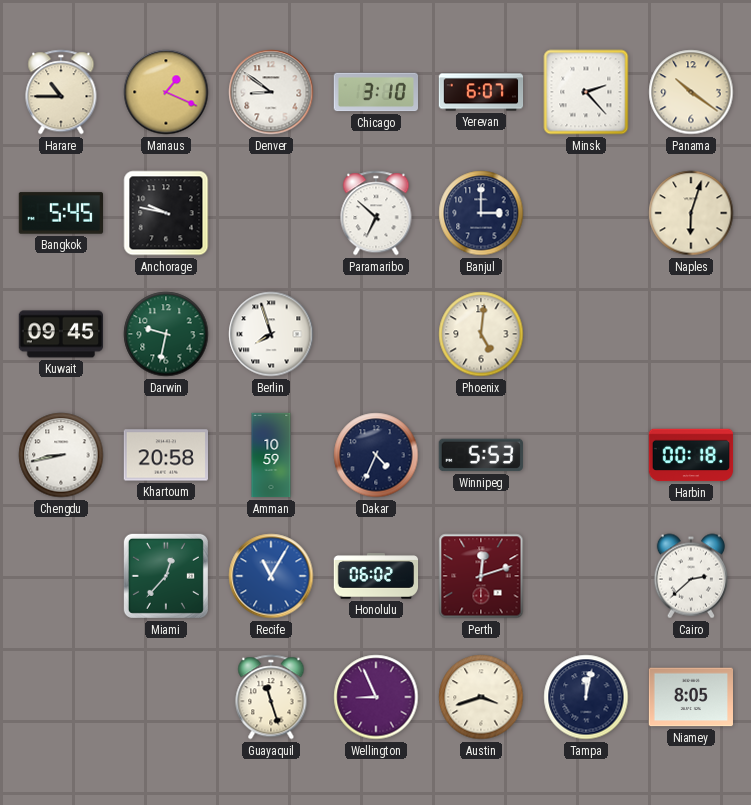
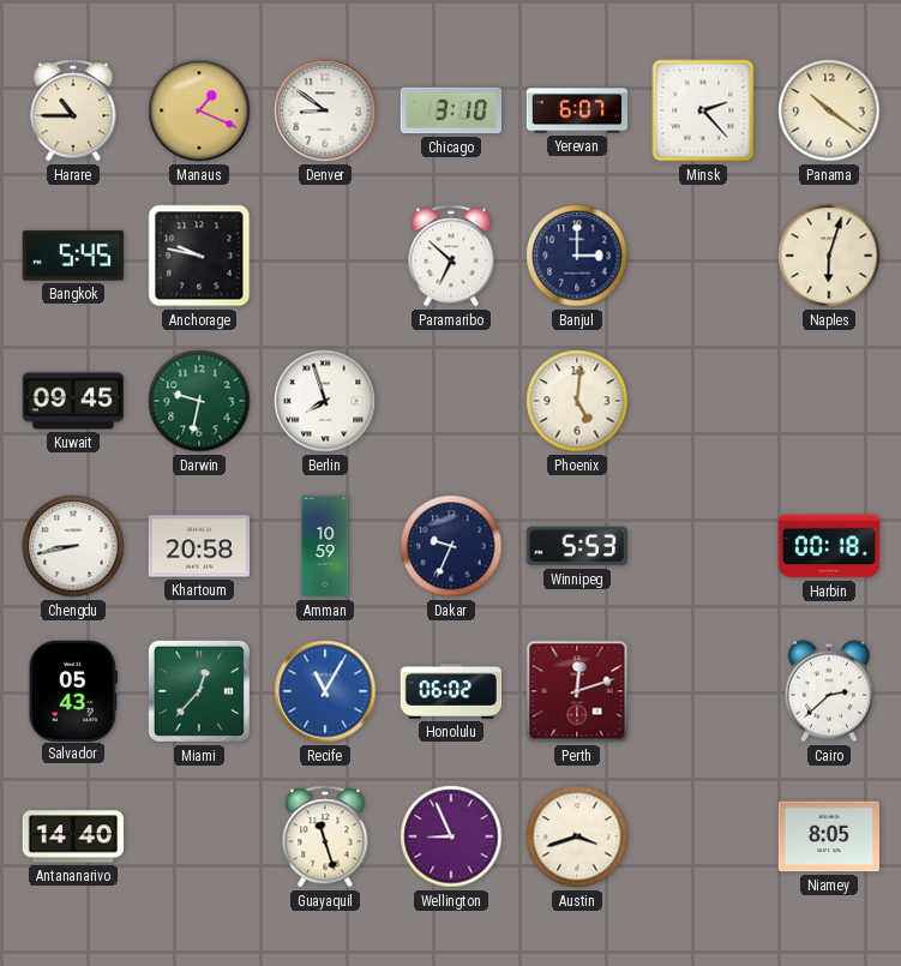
Dakar: 4:34 -> 9:34
Salvador: none -> 05:43
Antananarivo: none -> 14:40
Tampa: 12:02 -> none
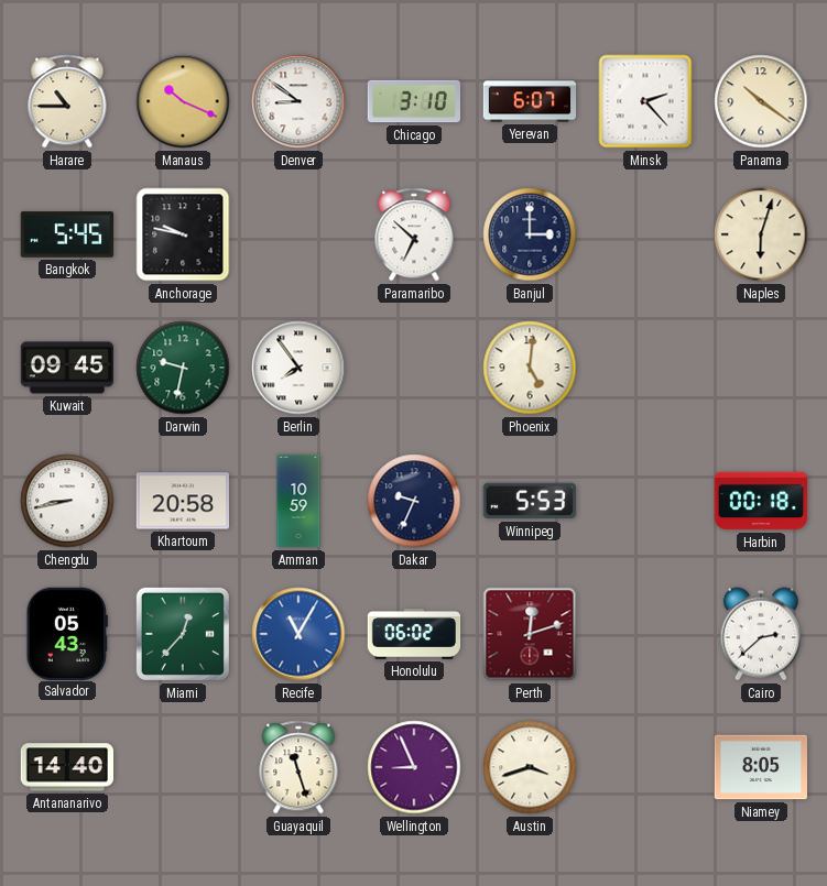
Manaus: 1:19 -> 10:19
Berlin: 7:57 -> 7:54
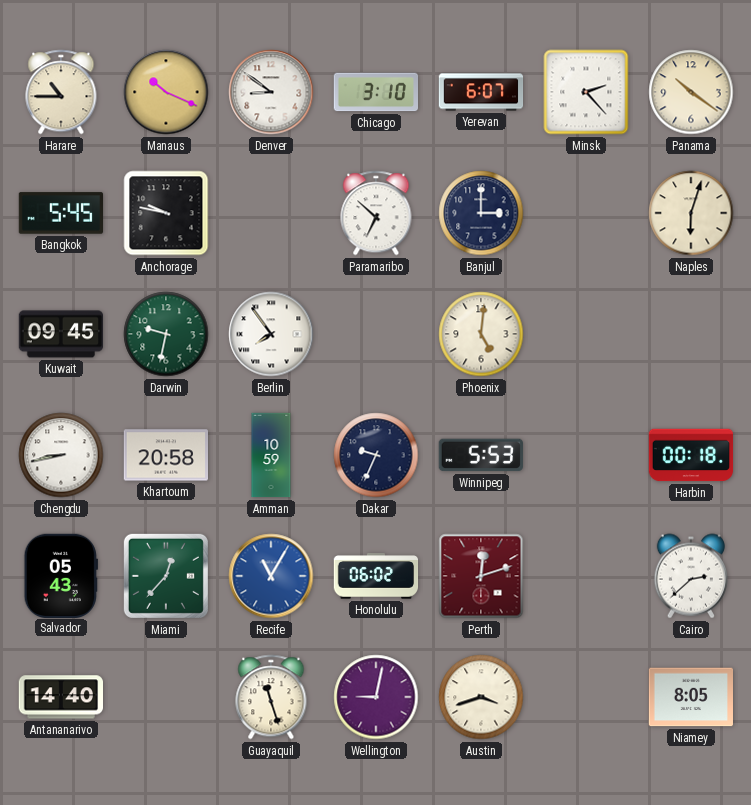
Wellington: 8:56 -> 9:02
